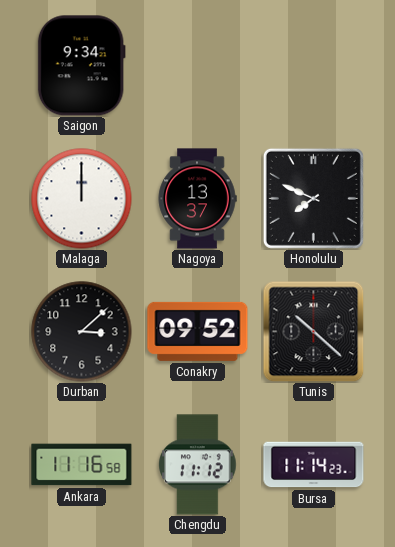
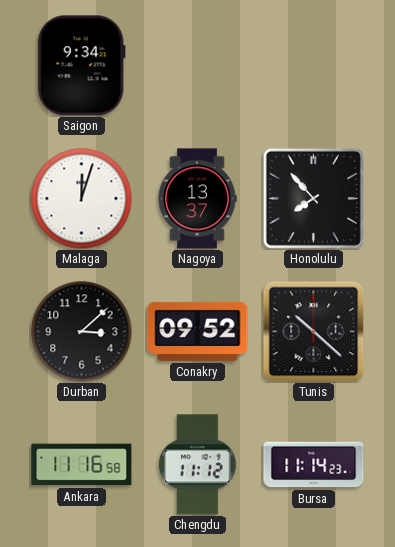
Malaga: 12:00 -> 12:03
Honolulu: 7:49 -> 7:53
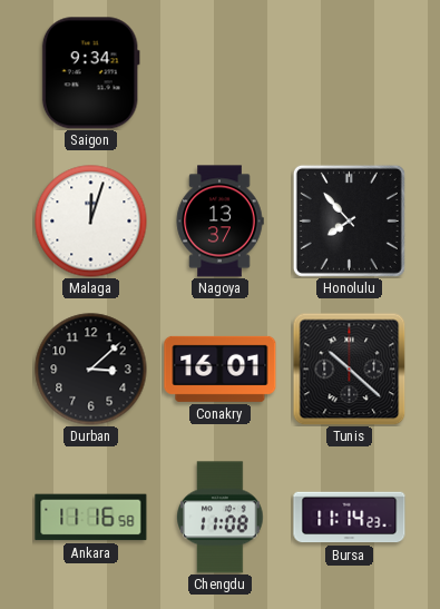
Conakry: 09:52 -> 16:01
Chengdu: 11:12 -> 11:08
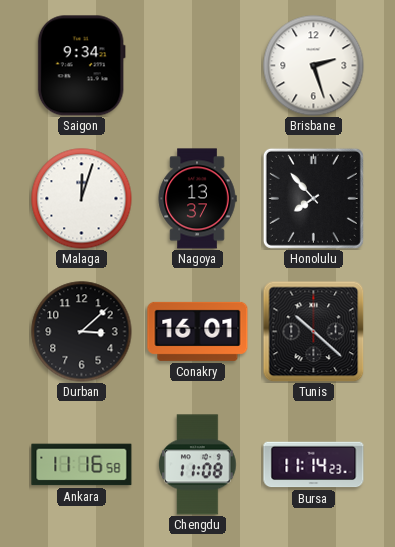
Brisbane: none -> 2:27
